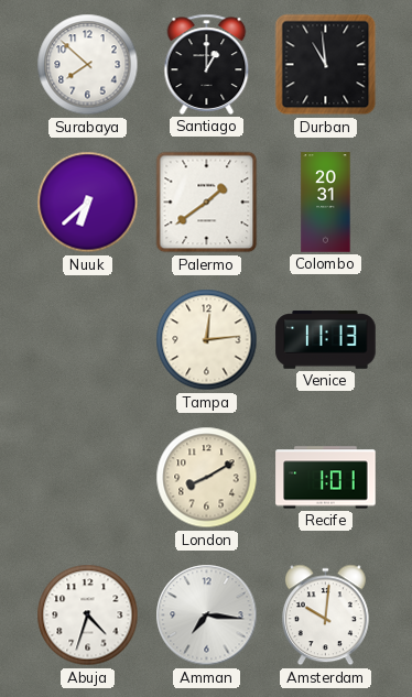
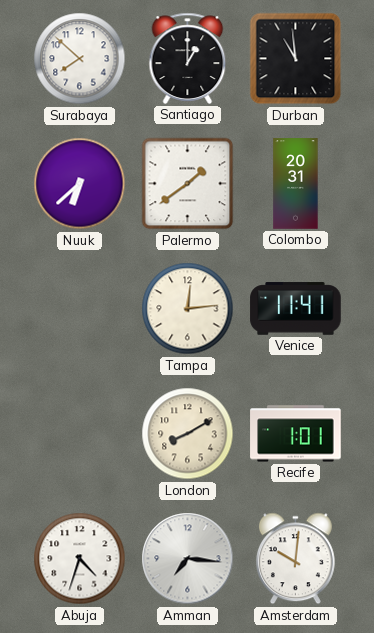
Venice: 11:13 -> 11:41
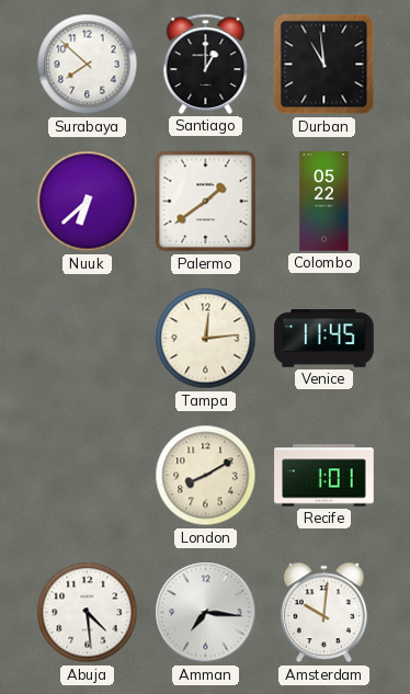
Colombo: 20:31 -> 05:22
Venice: 11:41 -> 11:45
Abuja: 4:33 -> 4:29
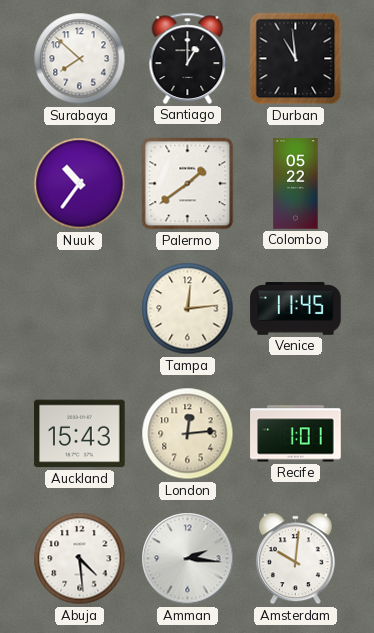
Nuuk: 6:38 -> 10:36
Auckland: none -> 15:43
London: 8:10 -> 12:14
Amman: 7:16 -> 2:16
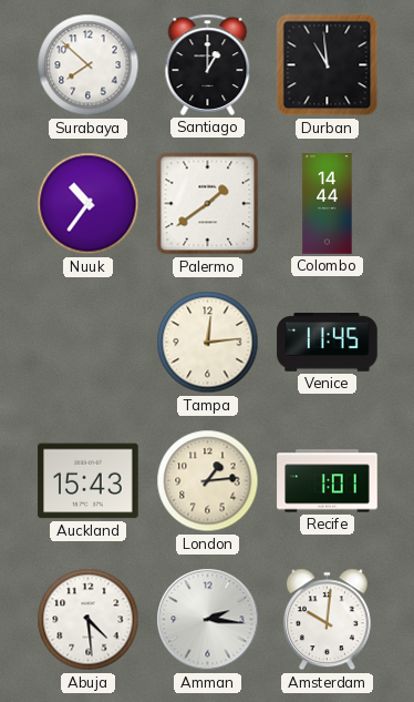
Colombo: 05:22 -> 14:44
London: 12:14 -> 1:14
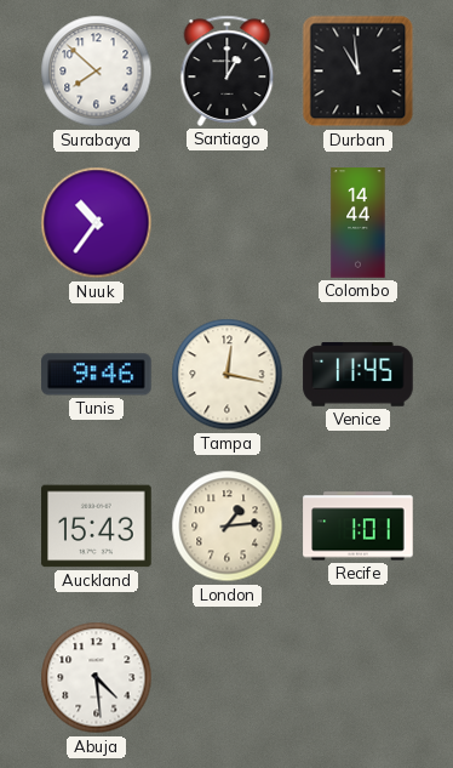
Palermo: 1:39 -> none
Tunis: none -> 9:46
Tampa: 12:14 -> 12:17
Amman: 2:16 -> none
Amsterdam: 10:01 -> none
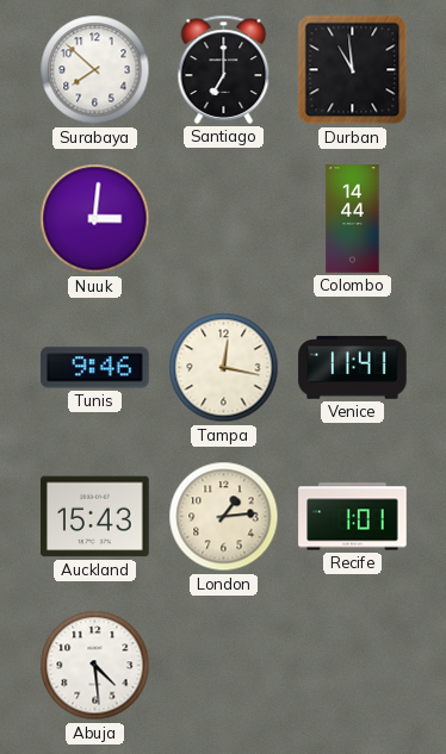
Santiago: 1:00 -> 7:00
Nuuk: 10:36 -> 3:01
Venice: 11:45 -> 11:41
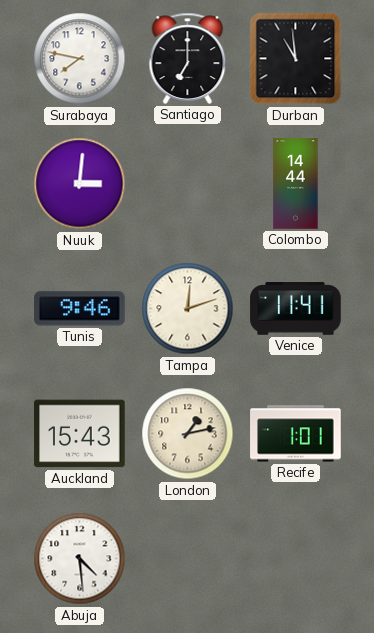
Surabaya: 7:52 -> 7:47
Tampa: 12:17 -> 12:12
London: 1:14 -> 1:13
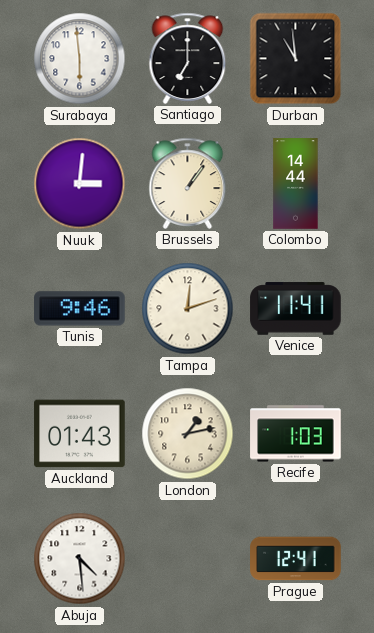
Surabaya: 7:47 -> 5:59
Brussels: none -> 1:06
Auckland: 15:43 -> 01:43
Recife: 1:01 -> 1:03
Prague: none -> 12:41
